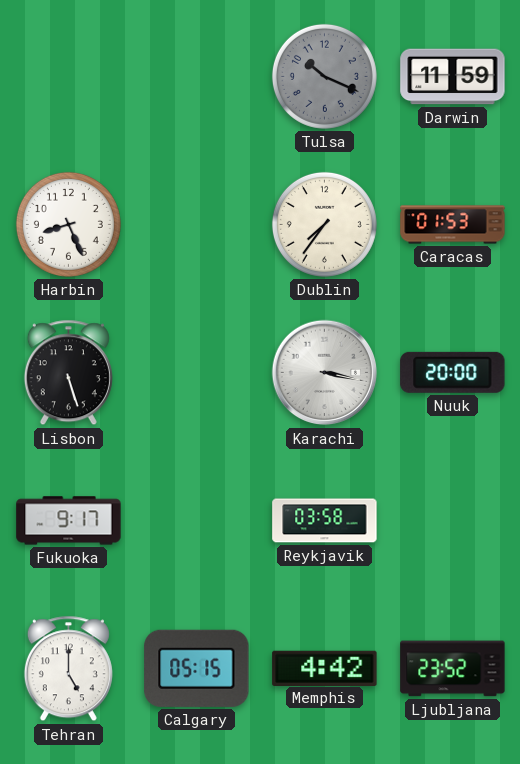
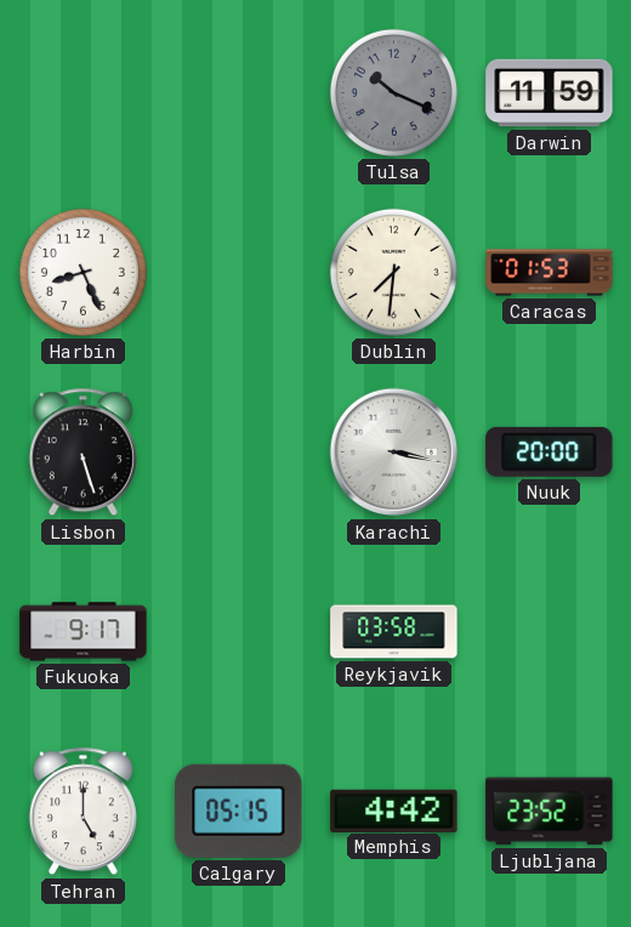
Dublin: 7:36 -> 7:31
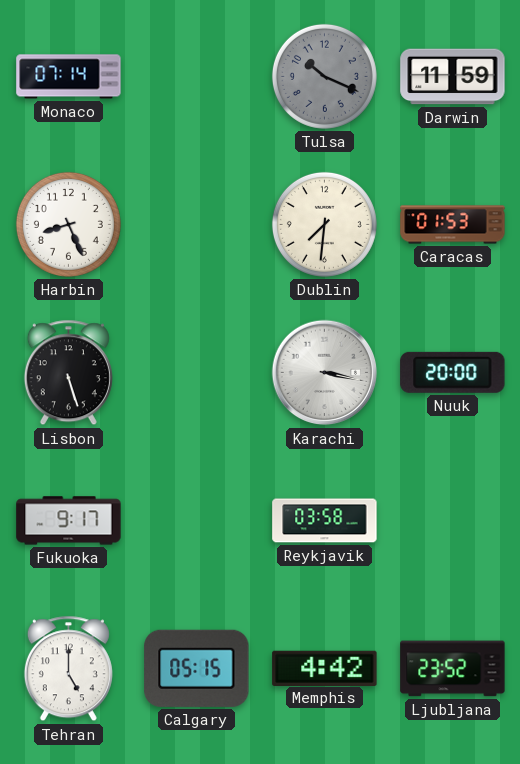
Monaco: none -> 07:14
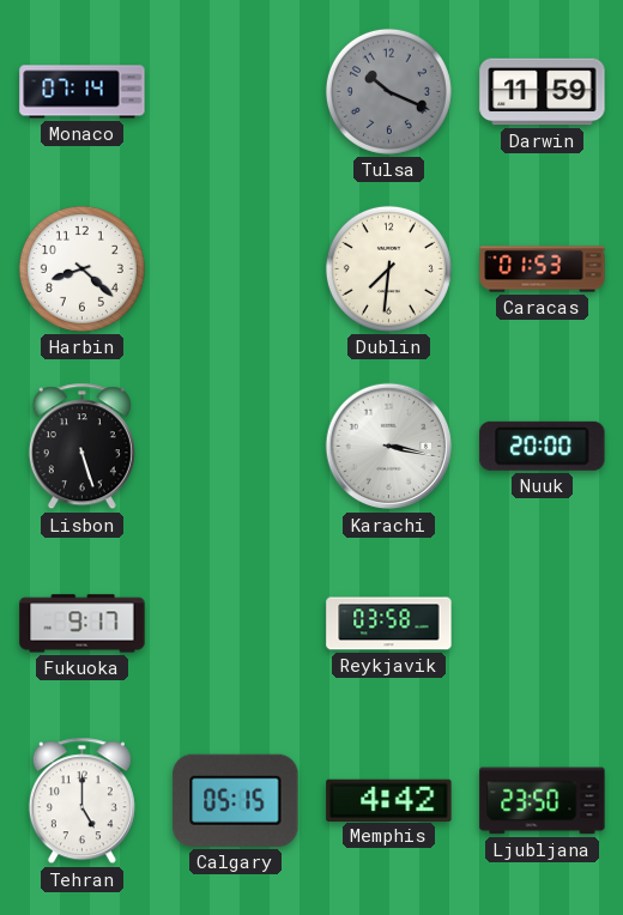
Harbin: 8:26 -> 8:22
Ljubljana: 23:52 -> 23:50
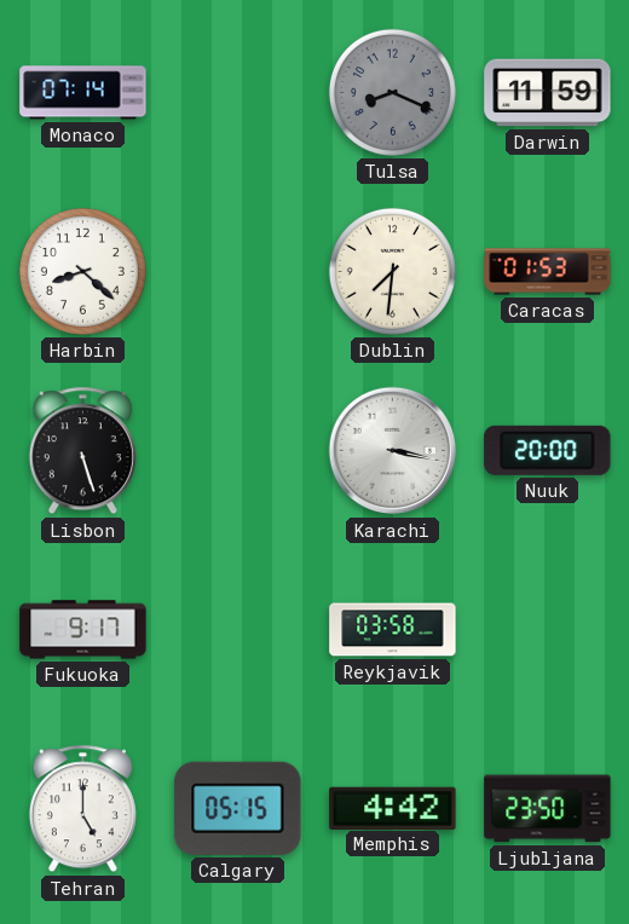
Tulsa: 10:19 -> 8:19
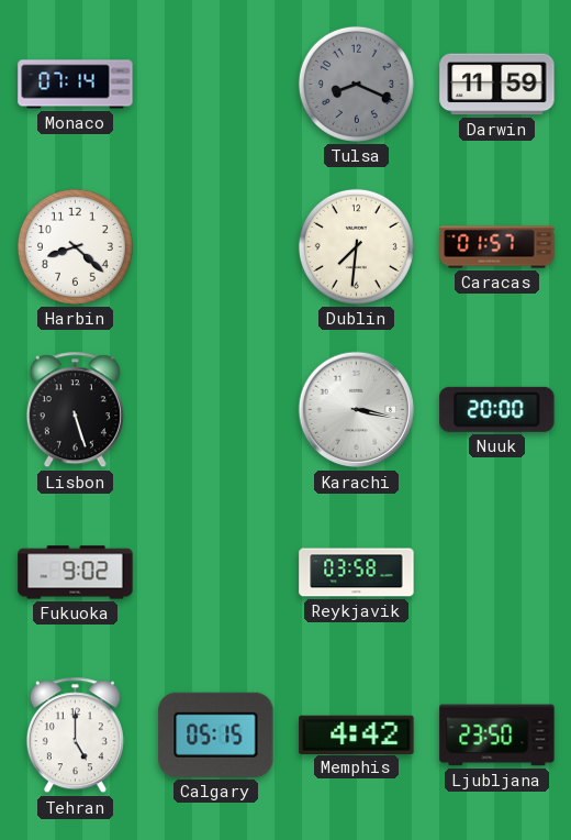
Caracas: 01:53 -> 01:57
Fukuoka: 9:17 -> 9:02
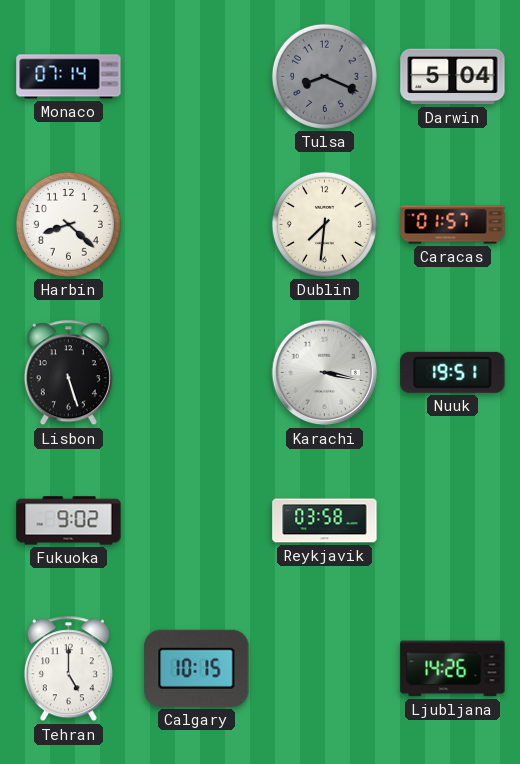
Darwin: 11:59 -> 5:04
Nuuk: 20:00 -> 19:51
Calgary: 05:15 -> 10:15
Memphis: 4:42 -> none
Ljubljana: 23:50 -> 14:26
